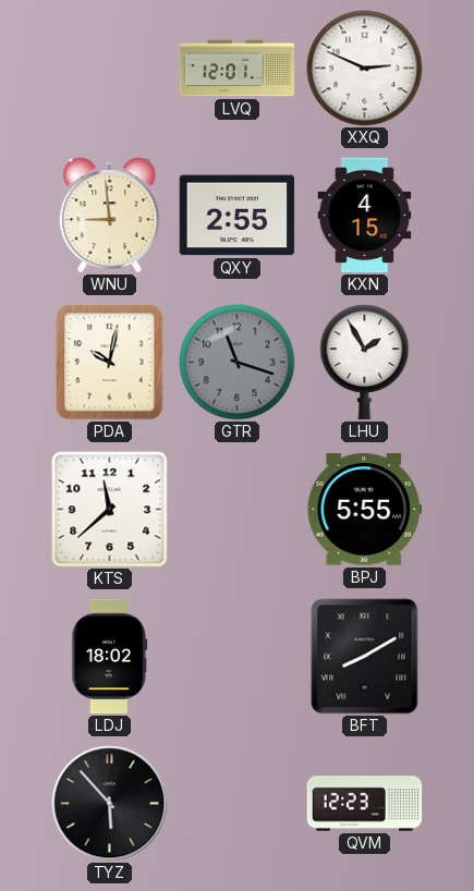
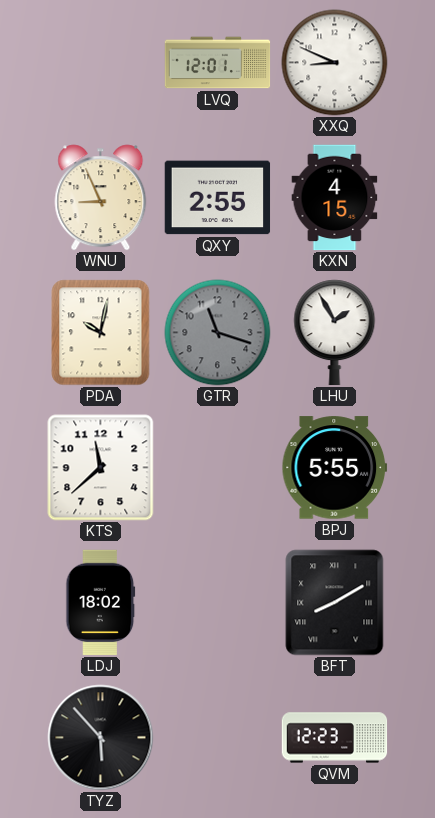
XXQ: 2:49 -> 8:49
WNU: 8:59 -> 8:56
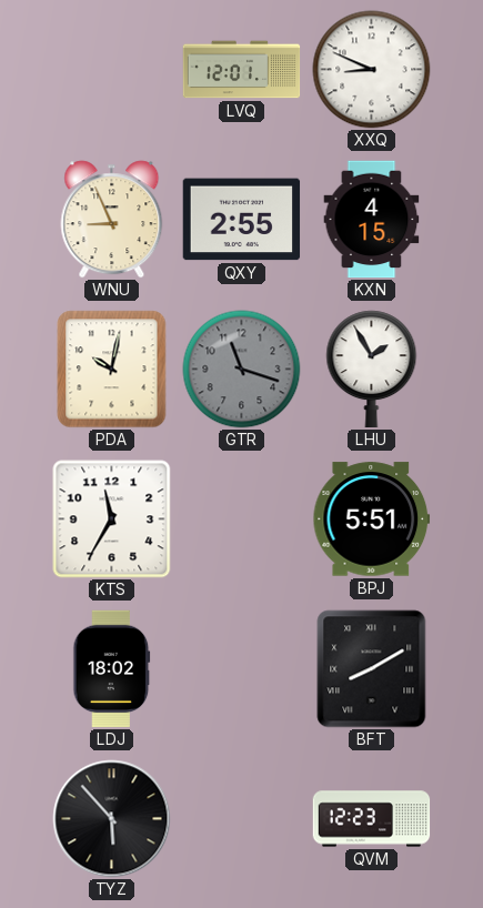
KTS: 11:38 -> 11:35
BPJ: 5:55 -> 5:51
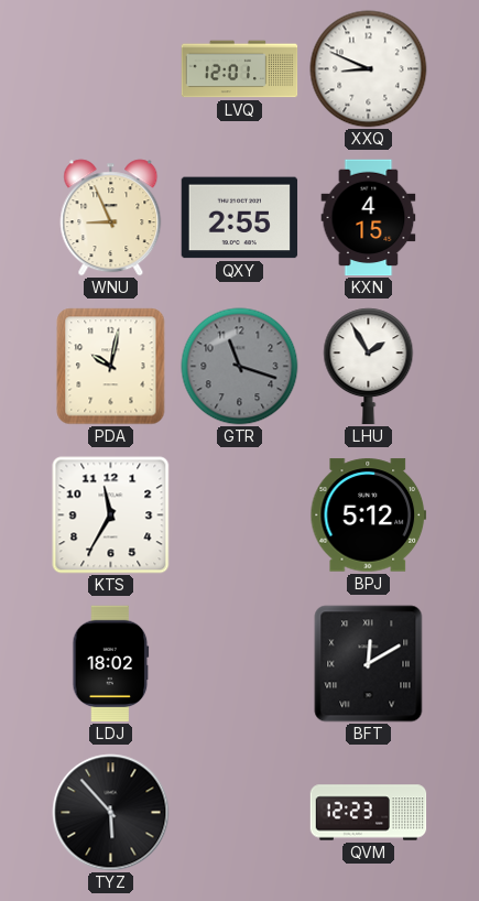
BPJ: 5:51 -> 5:12
BFT: 8:10 -> 12:10
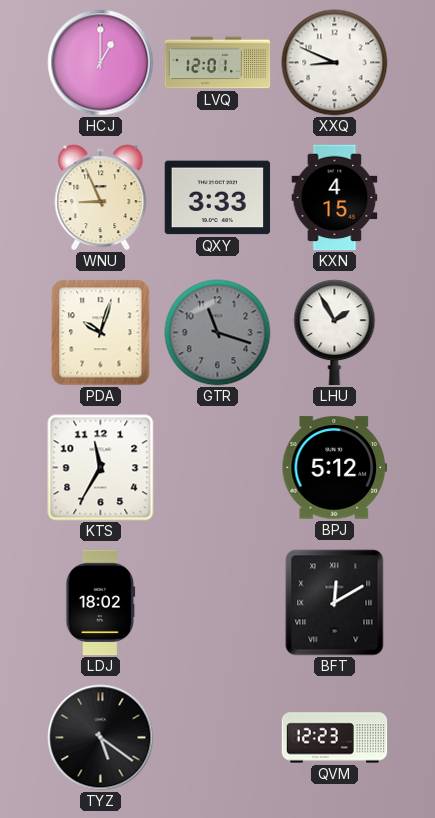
HCJ: none -> 1:00
QXY: 2:55 -> 3:33
PDA: 10:02 -> 10:03
TYZ: 5:53 -> 5:21
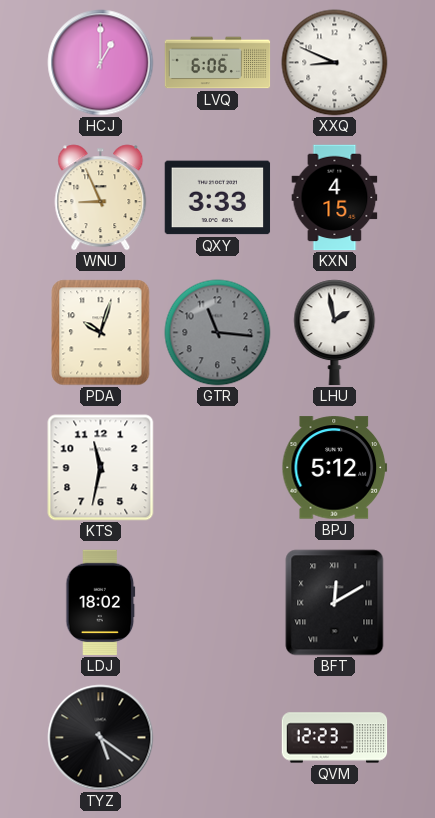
LVQ: 12:01 -> 6:06
GTR: 11:18 -> 11:16
LHU: 1:55 -> 1:58
KTS: 11:35 -> 11:32
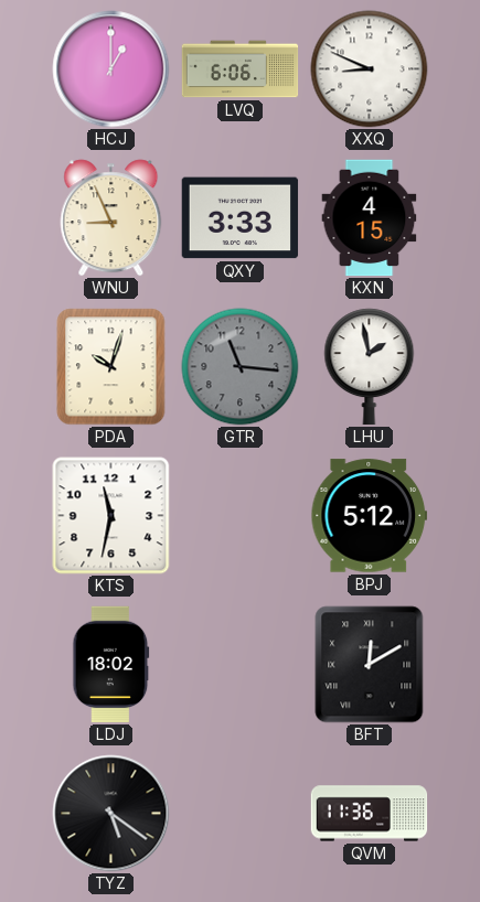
QVM: 12:23 -> 11:36
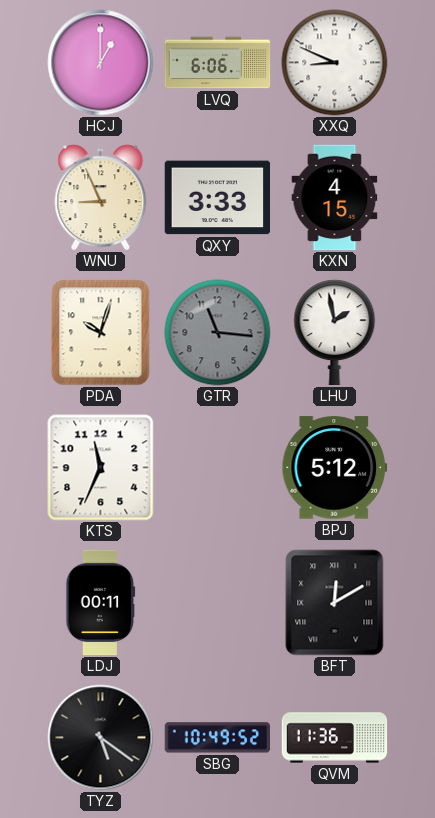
KTS: 11:32 -> 11:34
LDJ: 18:02 -> 00:11
SBG: none -> 10:49
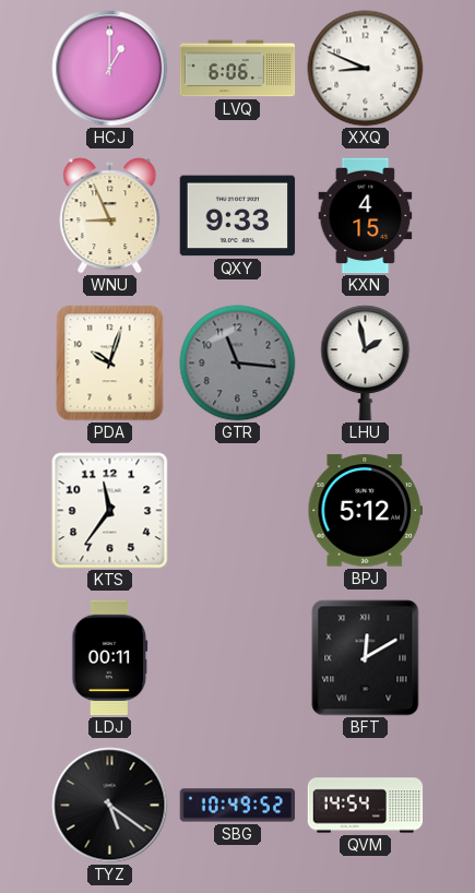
QXY: 3:33 -> 9:33
KTS: 11:34 -> 11:36
QVM: 11:36 -> 14:54
